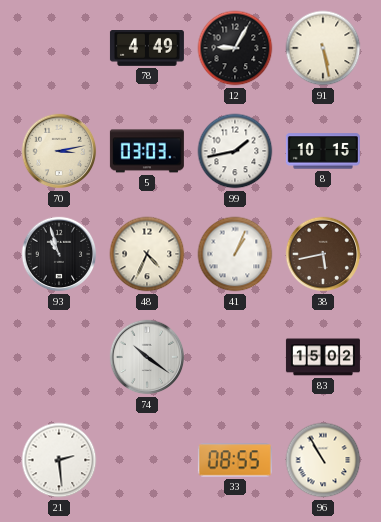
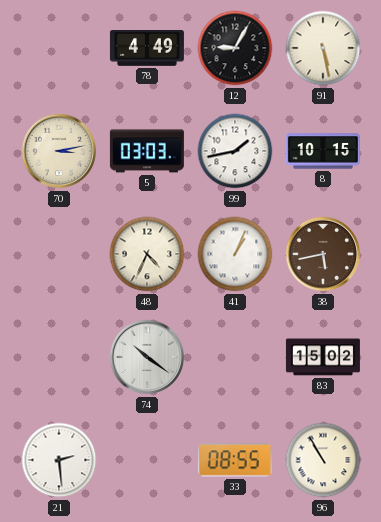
93: 10:57 -> none
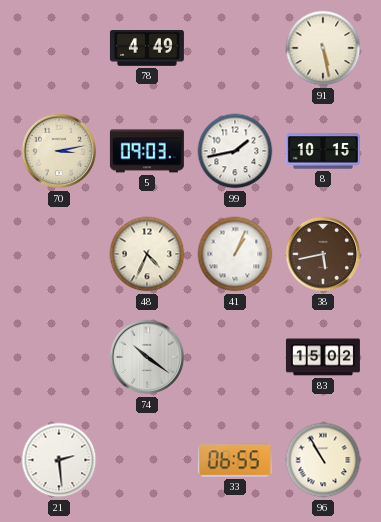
12: 9:05 -> none
5: 03:03 -> 09:03
33: 08:55 -> 06:55
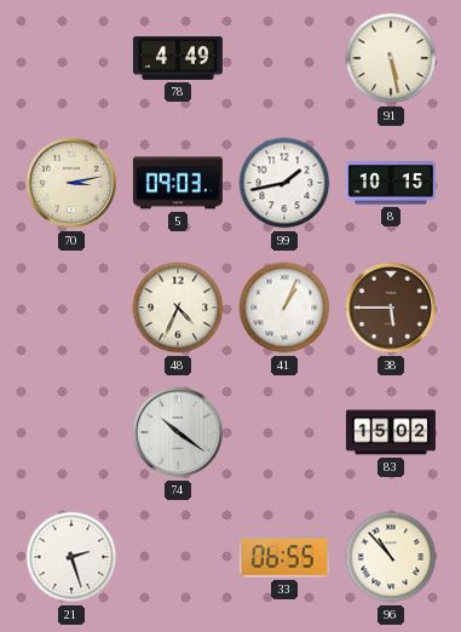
38: 5:43 -> 5:45
21: 2:29 -> 2:27
96: 10:55 -> 10:53
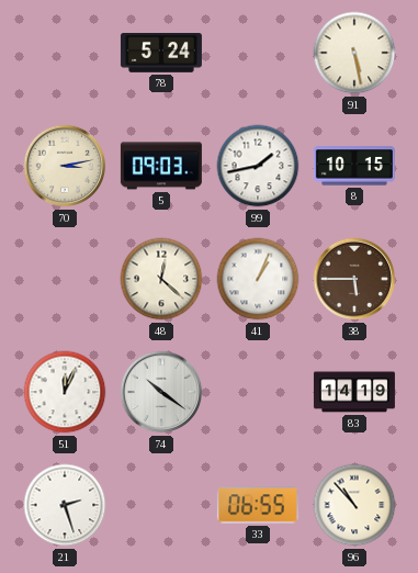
78: 4:49 -> 5:24
48: 4:34 -> 12:22
51: none -> 12:04
83: 15:02 -> 14:19
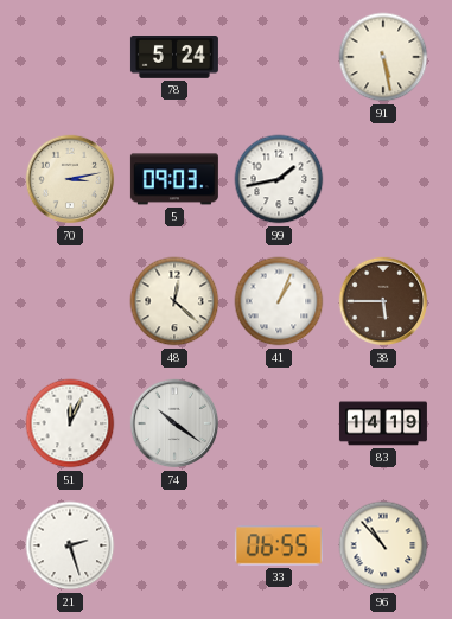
8: 10:15 -> none
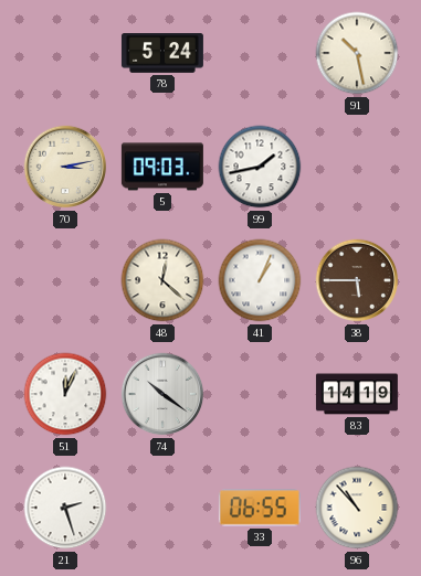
91: 5:28 -> 10:28
